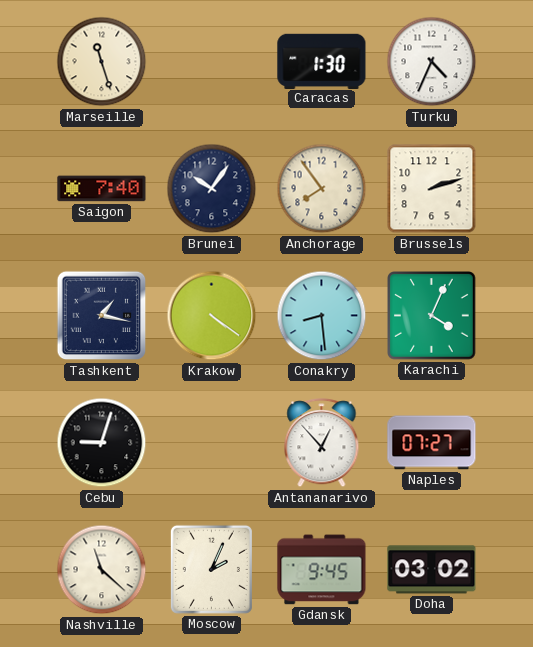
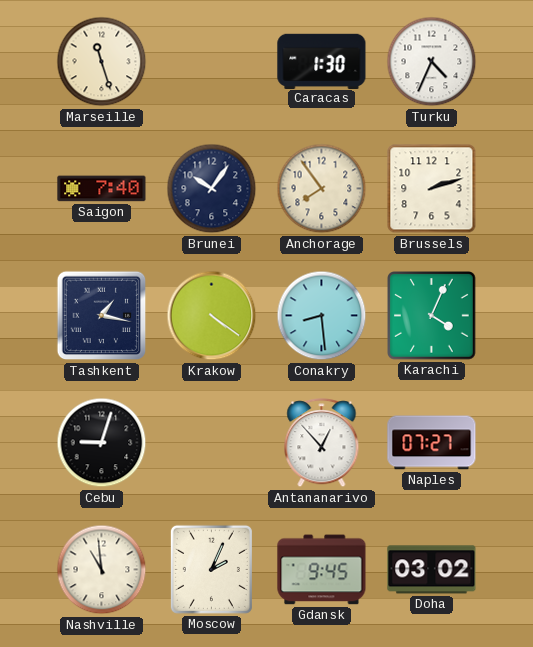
Nashville: 11:22 -> 10:59
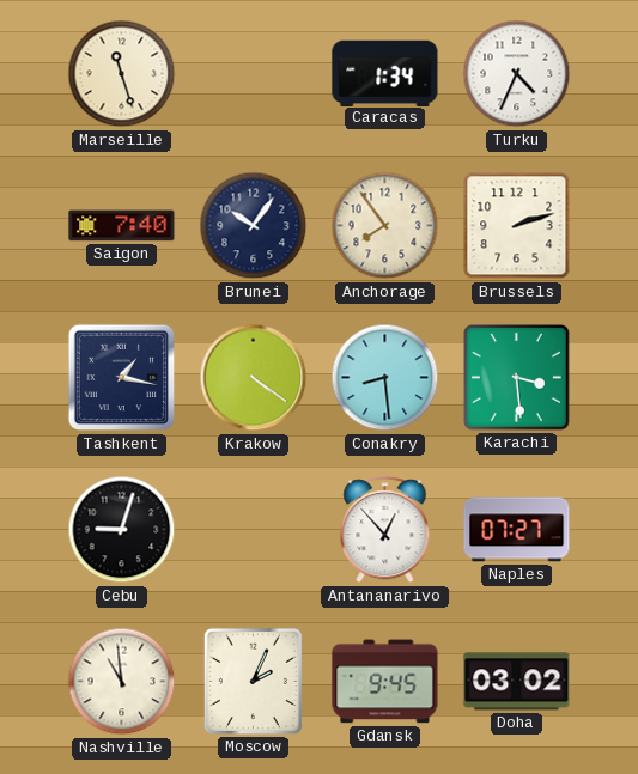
Caracas: 1:30 -> 1:34
Karachi: 4:04 -> 3:29
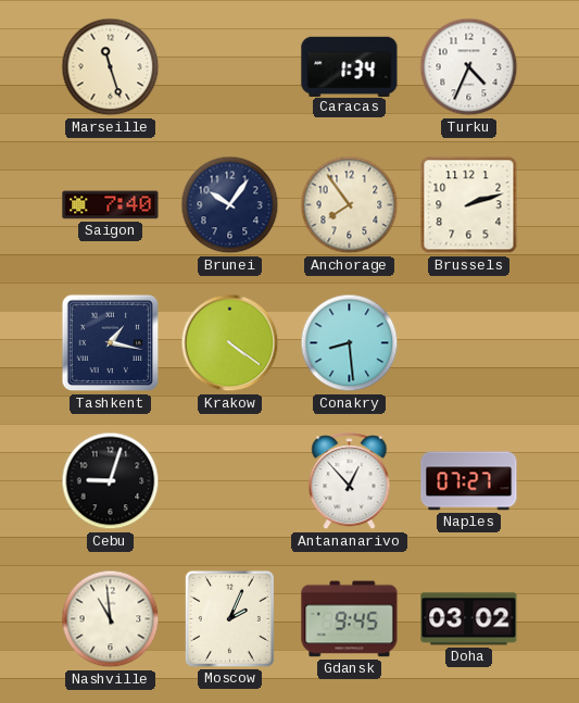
Karachi: 3:29 -> none
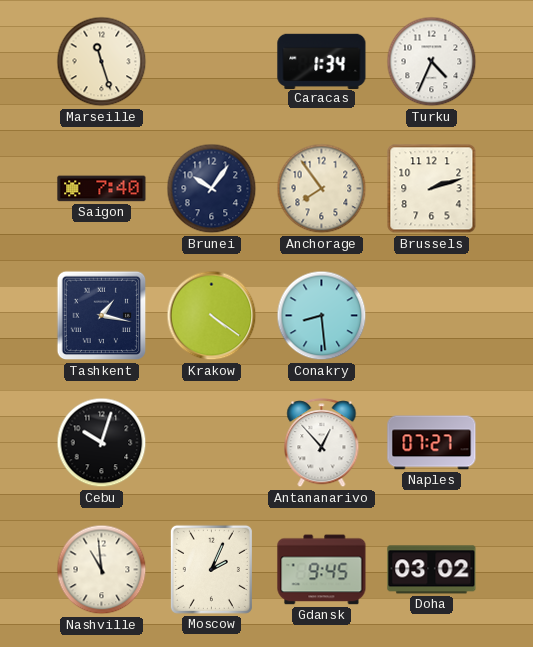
Cebu: 9:03 -> 10:03
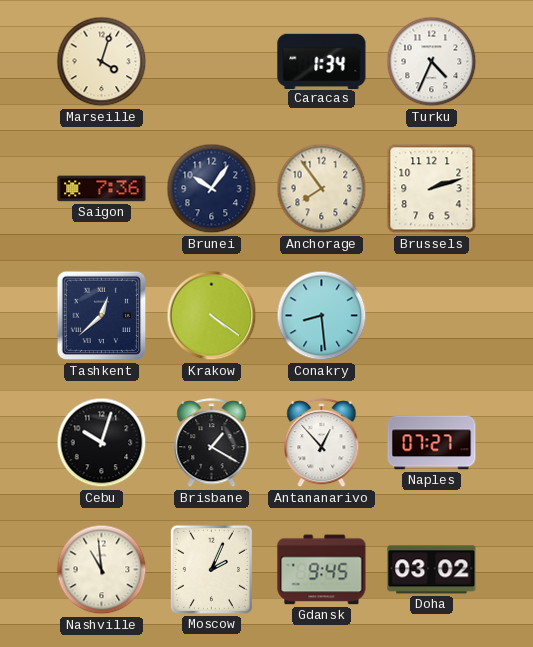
Marseille: 11:27 -> 4:03
Saigon: 7:40 -> 7:36
Tashkent: 1:17 -> 12:38
Brisbane: none -> 1:20
